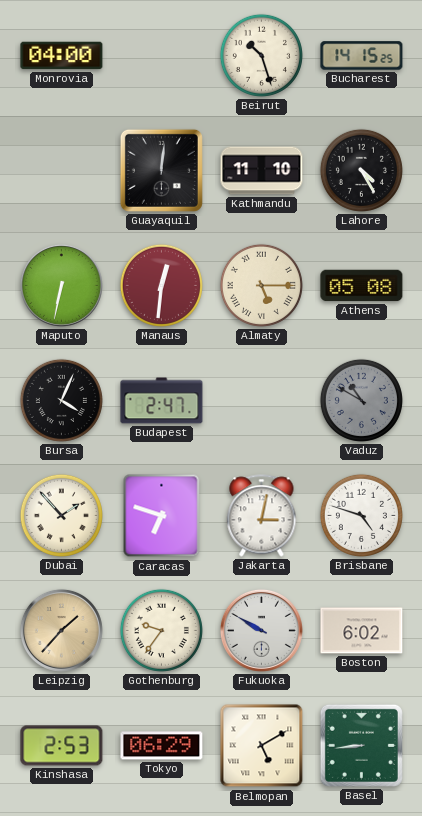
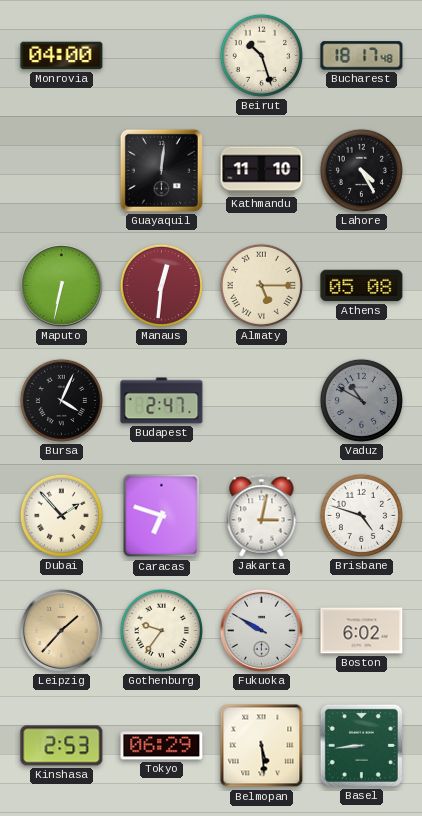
Bucharest: 14:15 -> 18:17
Belmopan: 5:10 -> 5:29
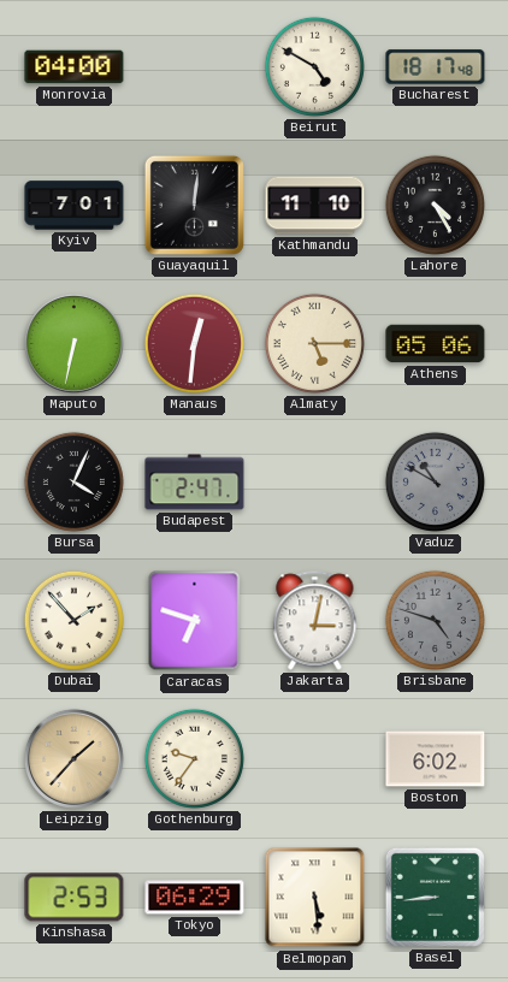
Beirut: 10:27 -> 4:50
Kyiv: none -> 7:01
Athens: 05:08 -> 05:06
Brisbane dial: white -> grey
Fukuoka: 9:50 -> none
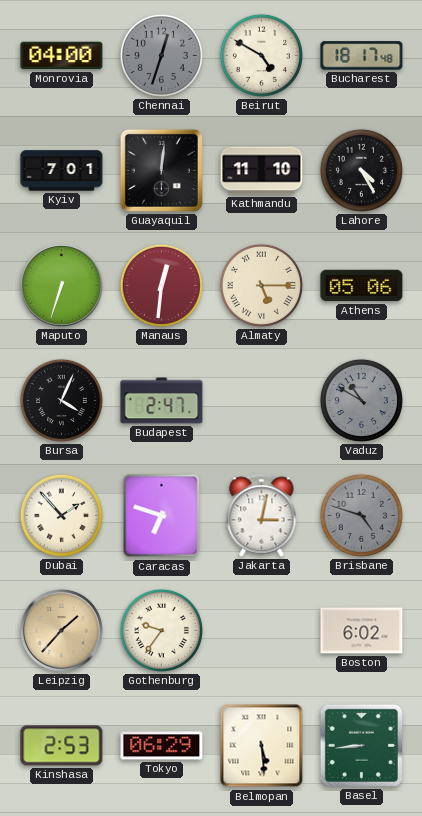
Chennai: none -> 12:33
Maputo: 6:32 -> 6:33
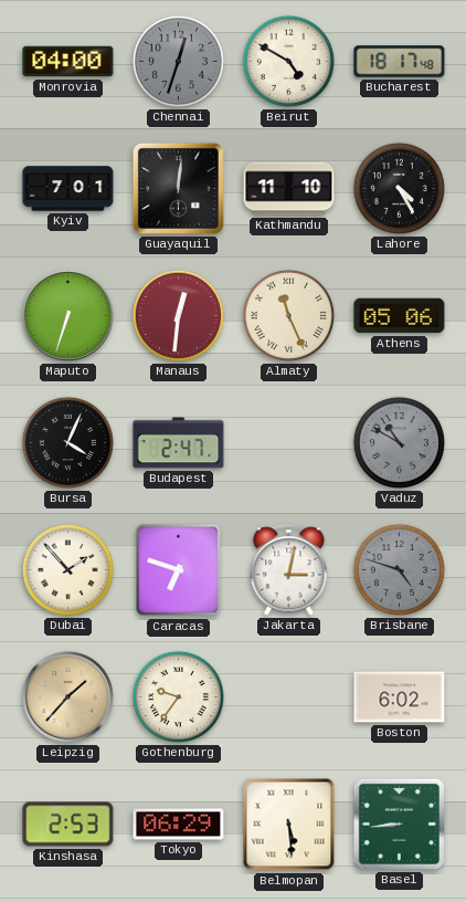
Almaty: 5:15 -> 11:26
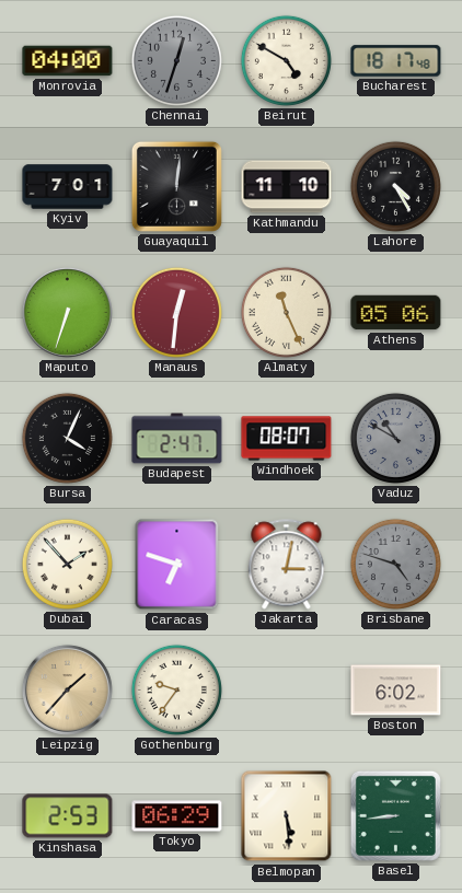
Windhoek: none -> 08:07
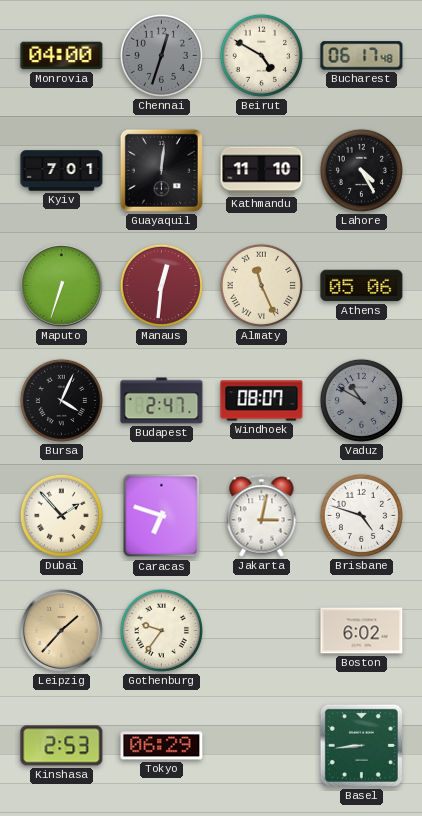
Bucharest: 18:17 -> 06:17
Brisbane dial: grey -> white
Belmopan: 5:29 -> none
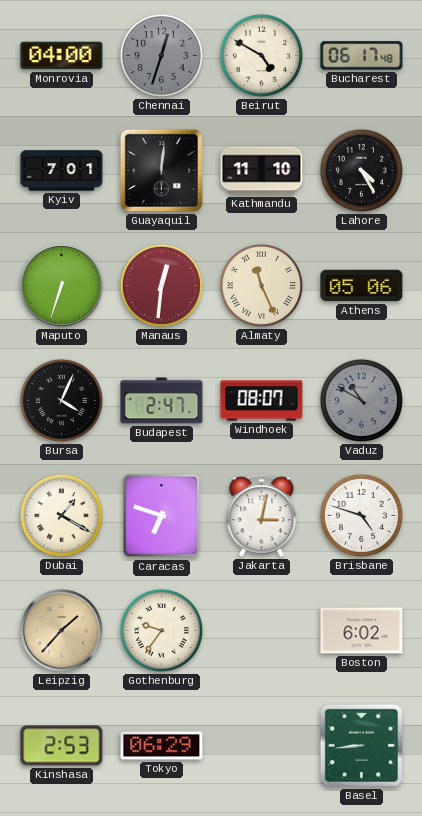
Dubai: 1:53 -> 1:20
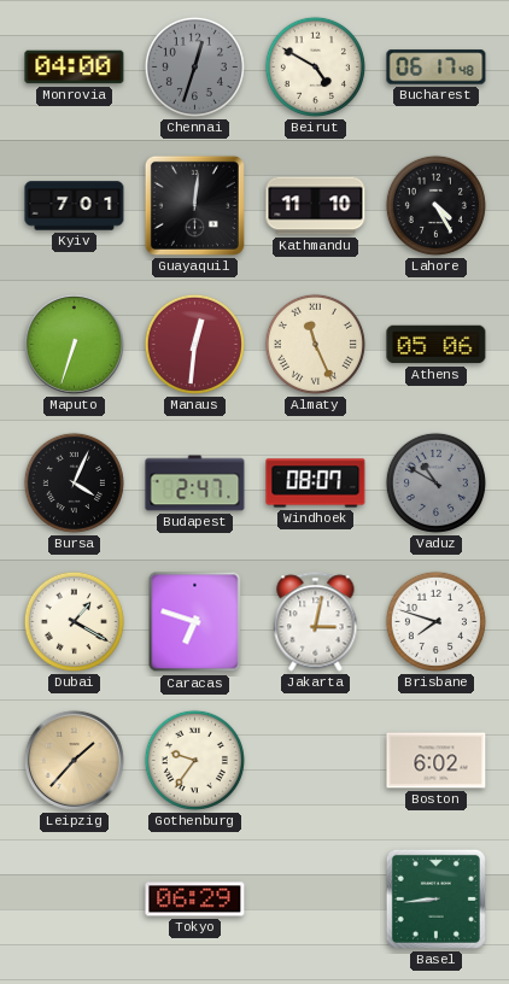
Brisbane: 4:48 -> 7:48
Kinshasa: 2:53 -> none
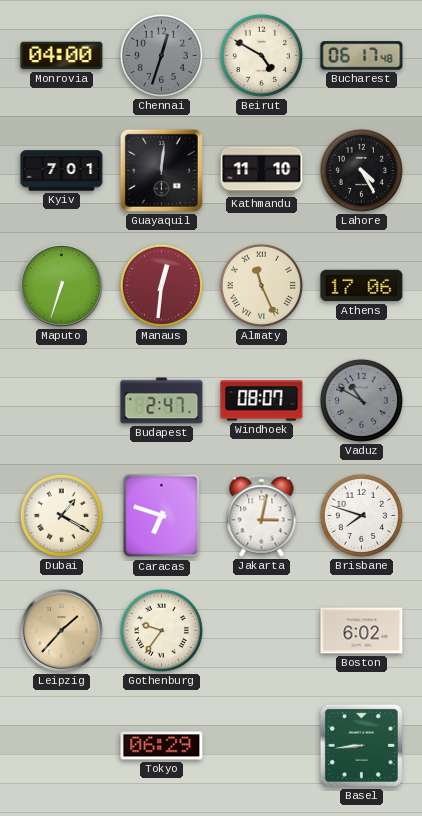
Athens: 05:06 -> 17:06
Bursa: 4:04 -> none
